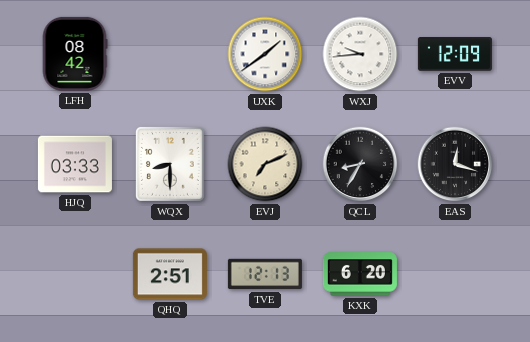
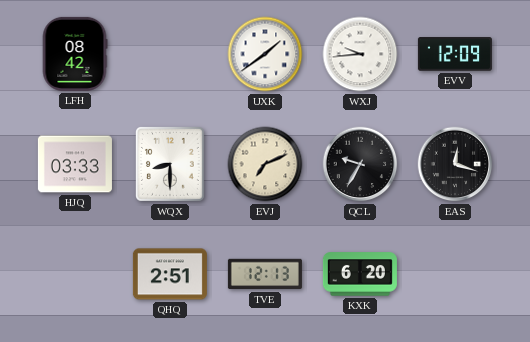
QCL: 8:35 -> 9:35
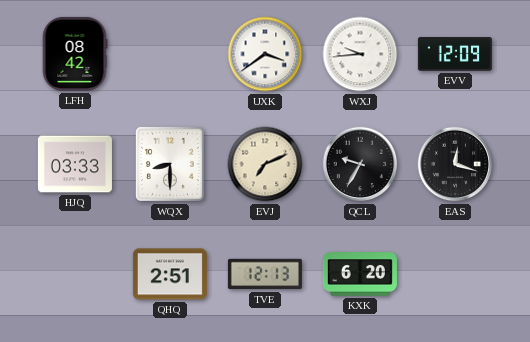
UXK: 1:39 -> 3:39
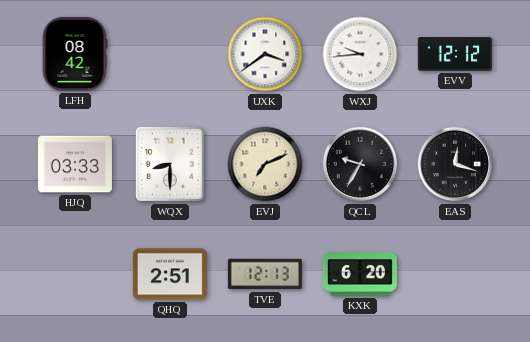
EVV: 12:09 -> 12:12
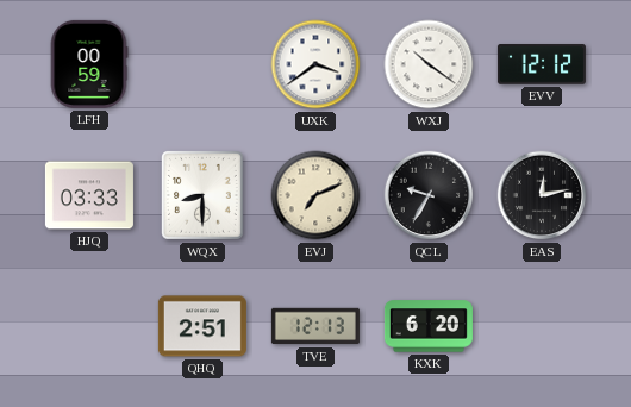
LFH: 08:42 -> 00:59
WXJ: 9:44 -> 10:21
EAS: 12:18 -> 12:13
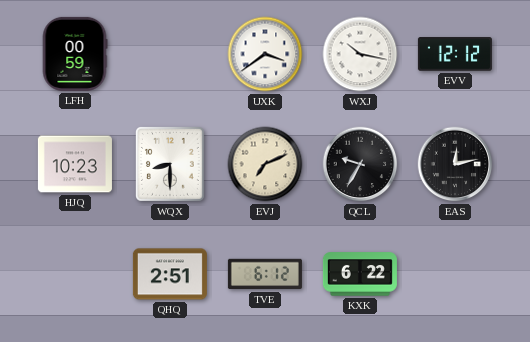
WXJ: 10:21 -> 10:17
HJQ: 03:33 -> 10:23
TVE: 12:13 -> 6:12
KXK: 6:20 -> 6:22
